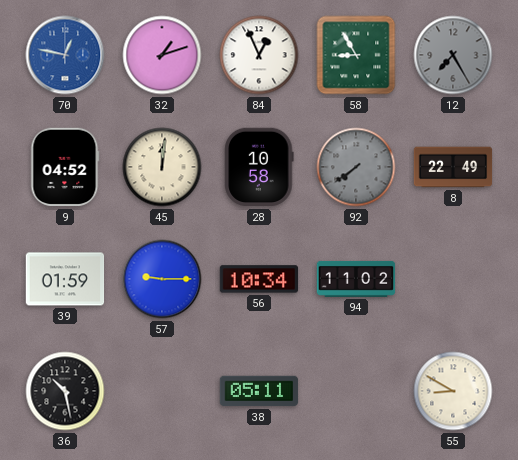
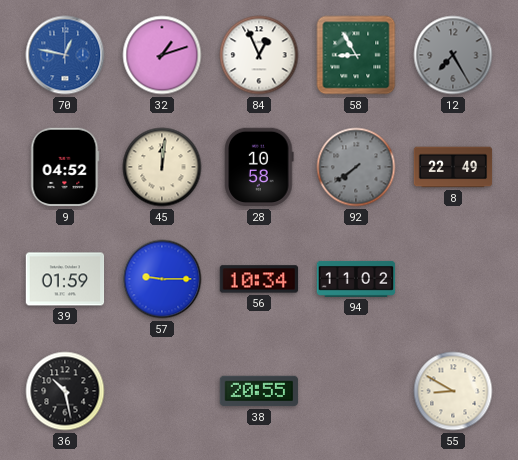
38: 05:11 -> 20:55
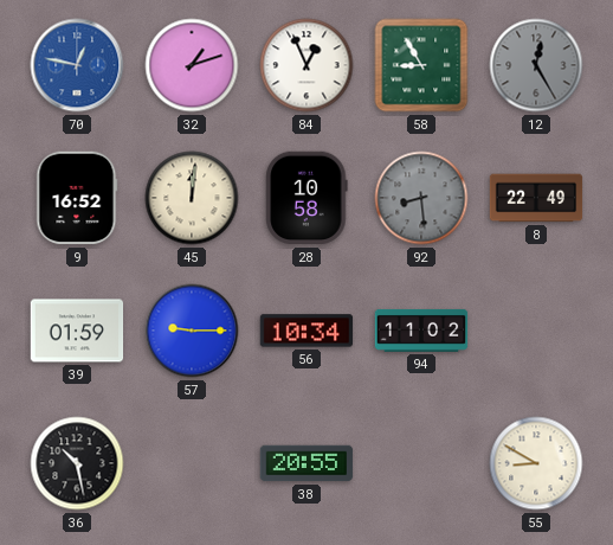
12: 7:25 -> 12:25
9: 04:52 -> 16:52
92: 7:39 -> 8:29
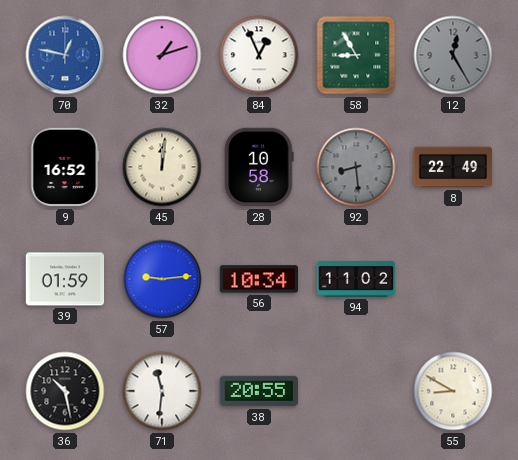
57: 9:15 -> 9:14
71: none -> 11:31
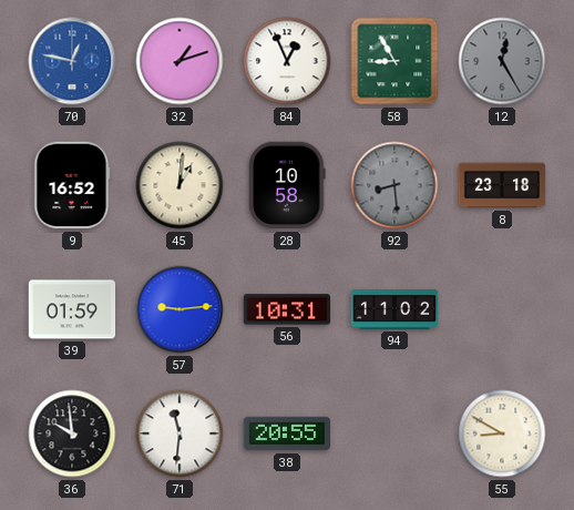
45: 12:01 -> 1:01
8: 22:49 -> 23:18
56: 10:34 -> 10:31
36: 10:28 -> 9:59
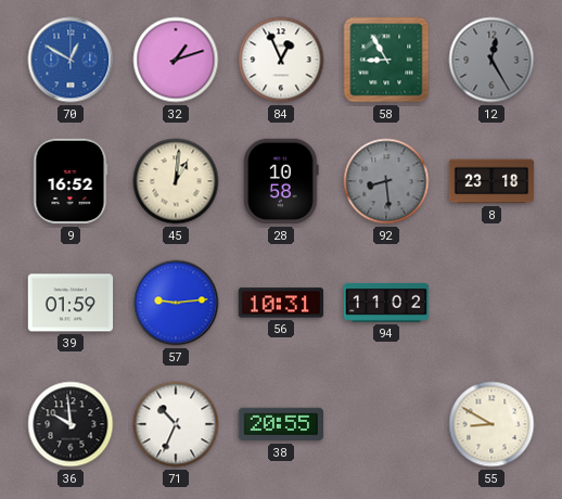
70: 12:47 -> 12:50
71: 11:31 -> 10:34
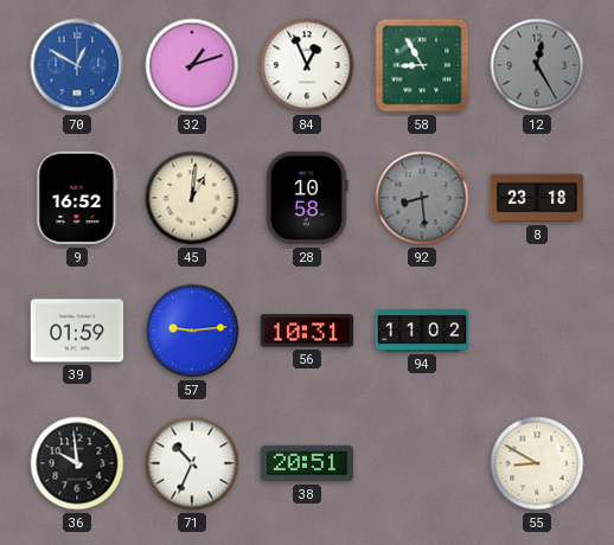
38: 20:55 -> 20:51
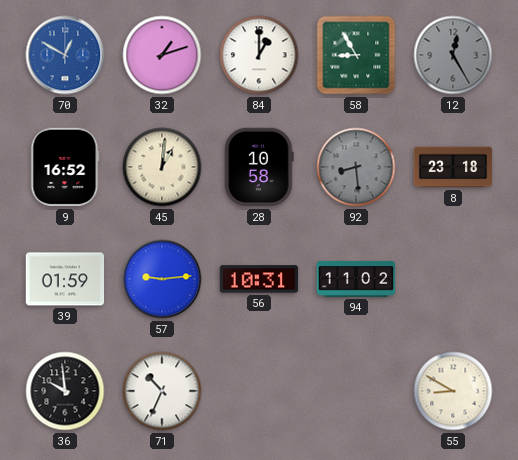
84: 12:56 -> 1:00
38: 20:51 -> none
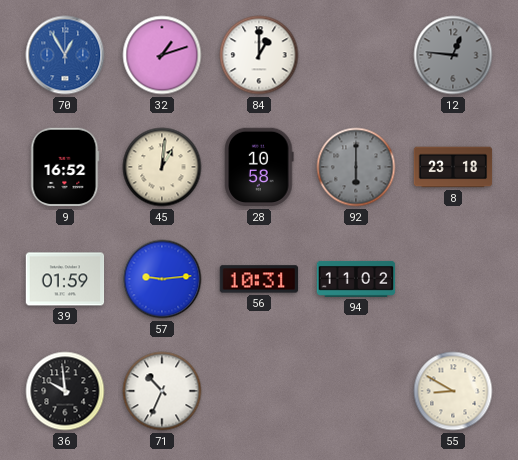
70: 12:50 -> 12:55
58: 8:55 -> none
12: 12:25 -> 12:46
92: 8:29 -> 6:00
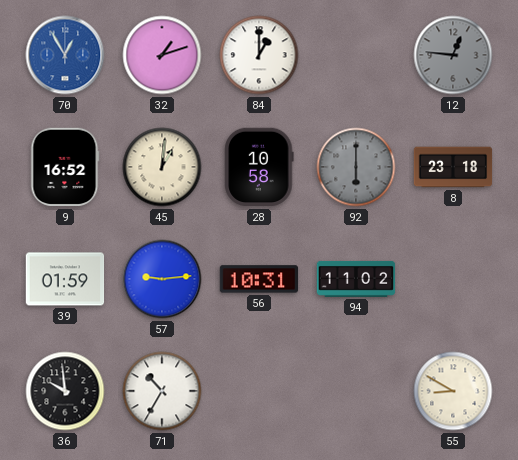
71: 10:34 -> 10:35
